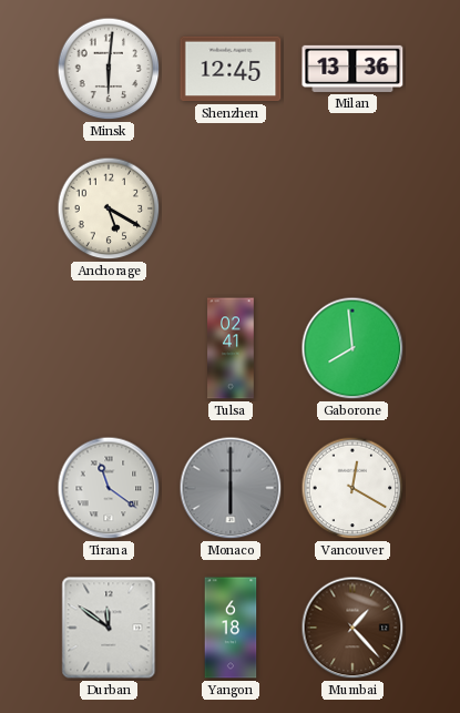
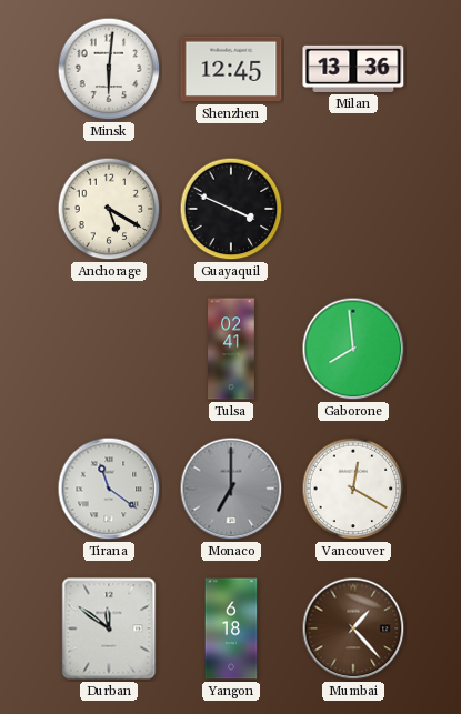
Guayaquil: none -> 3:49
Monaco: 6:00 -> 7:00
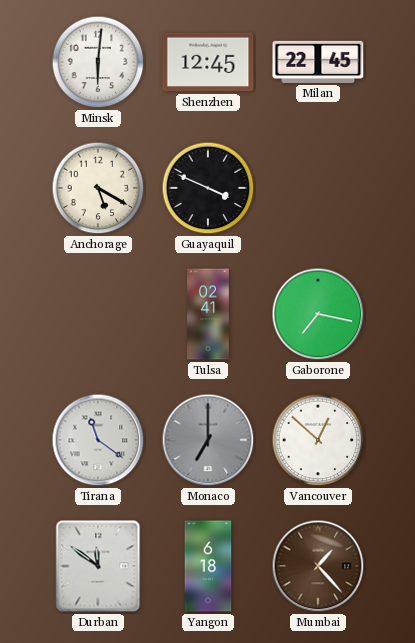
Milan: 13:36 -> 22:45
Gaborone: 7:59 -> 7:17
Vancouver: 12:20 -> 12:52
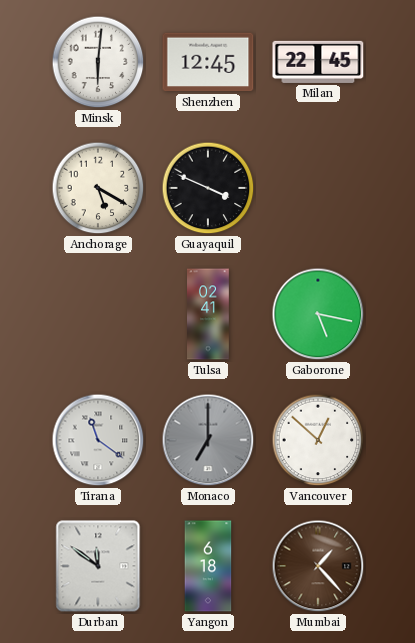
Gaborone: 7:17 -> 5:17
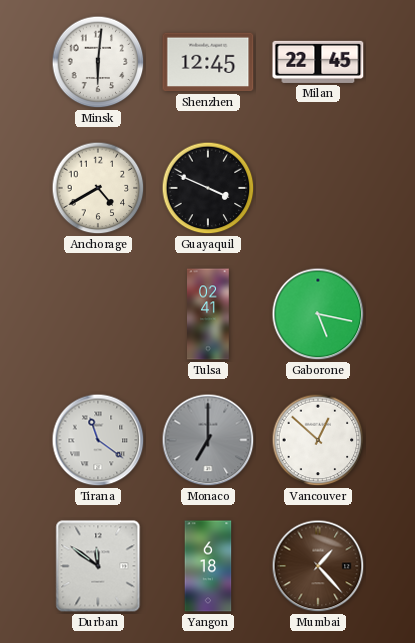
Anchorage: 5:20 -> 4:40
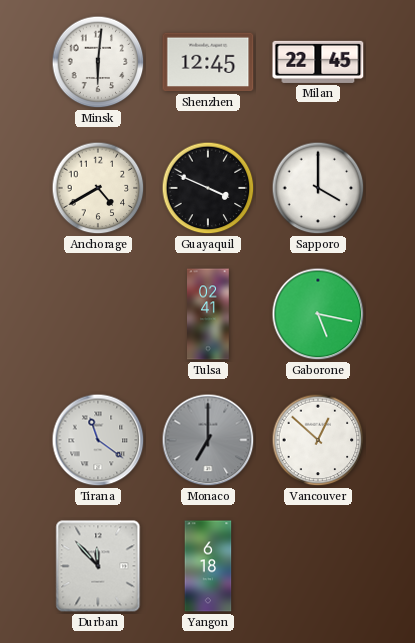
Sapporo: none -> 4:00
Durban: 11:51 -> 11:53
Mumbai: 1:23 -> none
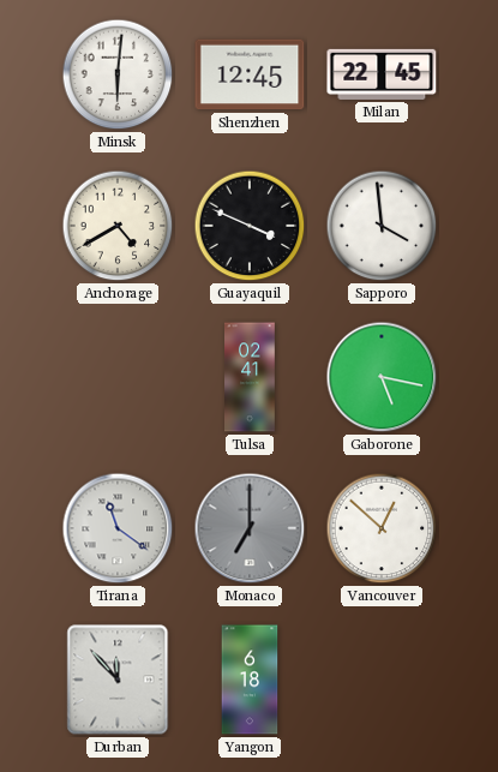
Sapporo: 4:00 -> 3:59
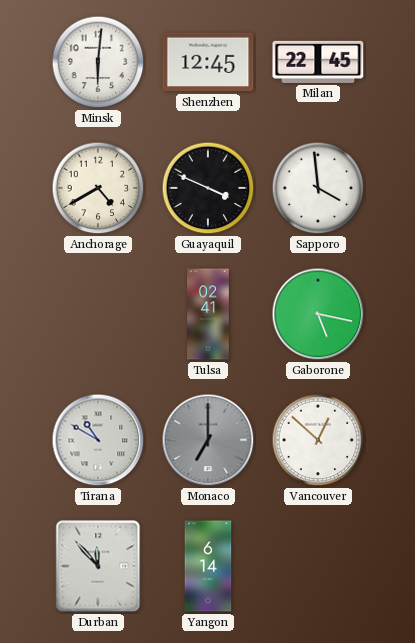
Tirana: 11:21 -> 10:50
Yangon: 6:18 -> 6:14
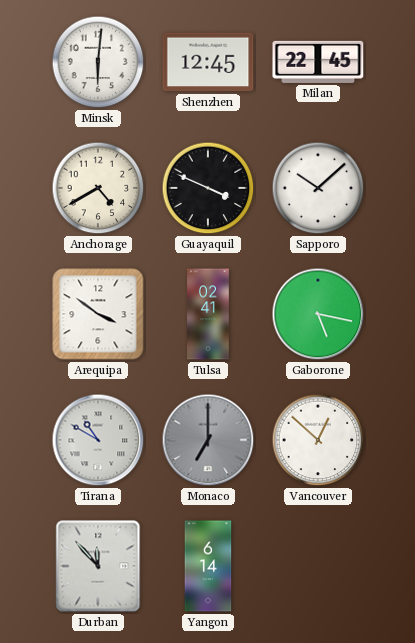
Sapporo: 3:59 -> 10:08
Arequipa: none -> 3:51
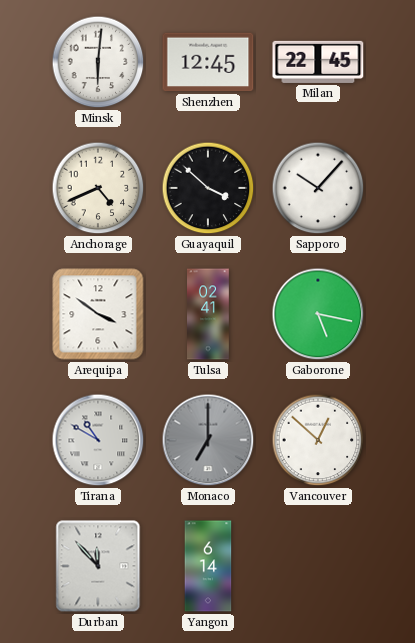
Anchorage: 4:40 -> 4:41
Guayaquil: 3:49 -> 3:52
Sapporo: 10:08 -> 10:07
